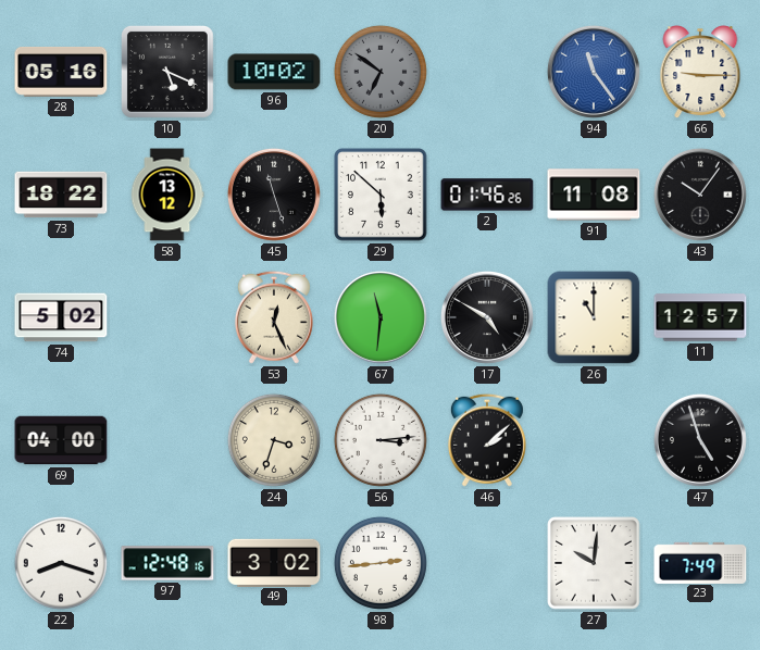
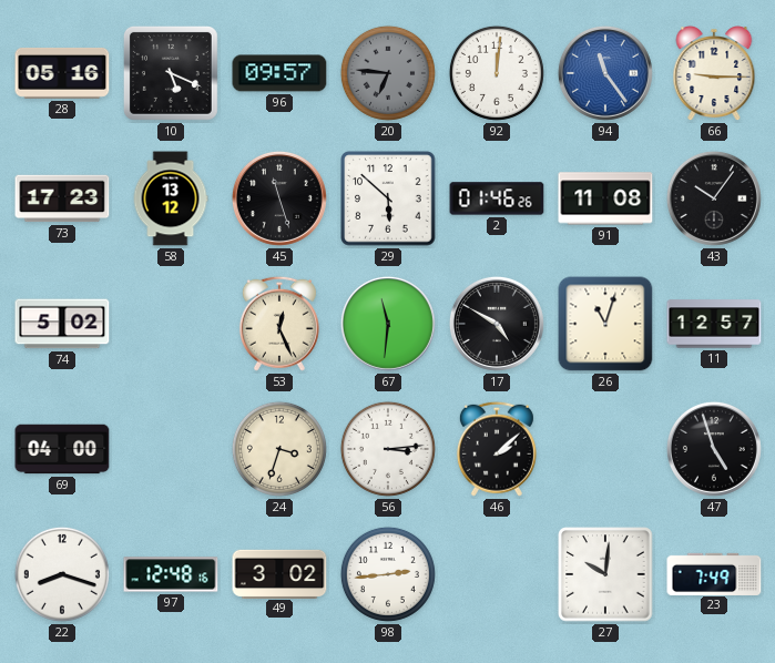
96: 10:02 -> 09:57
20: 6:51 -> 6:46
92: none -> 12:01
73: 18:22 -> 17:23
26: 11:00 -> 11:03
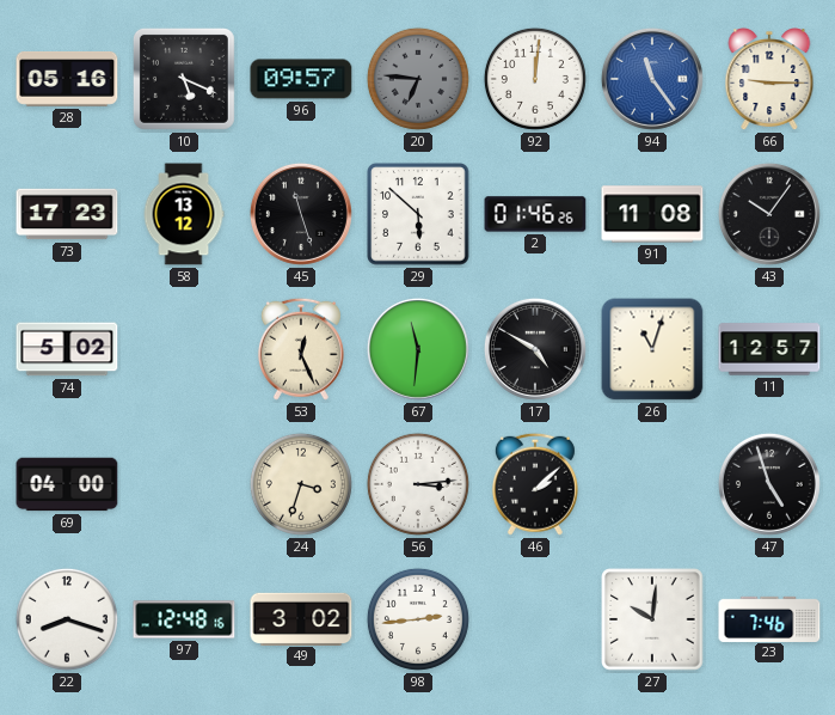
23: 7:49 -> 7:46
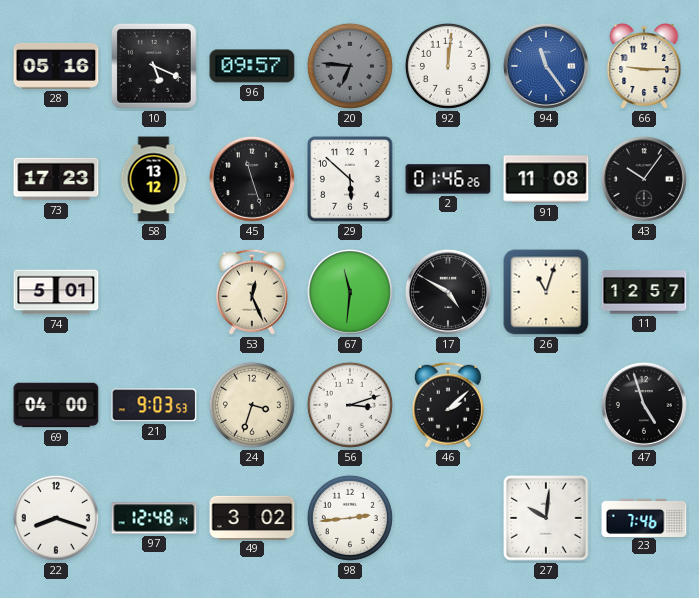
74: 5:02 -> 5:01
21: none -> 9:03
56: 3:14 -> 3:12
97: 12:48:16 -> 12:48:14
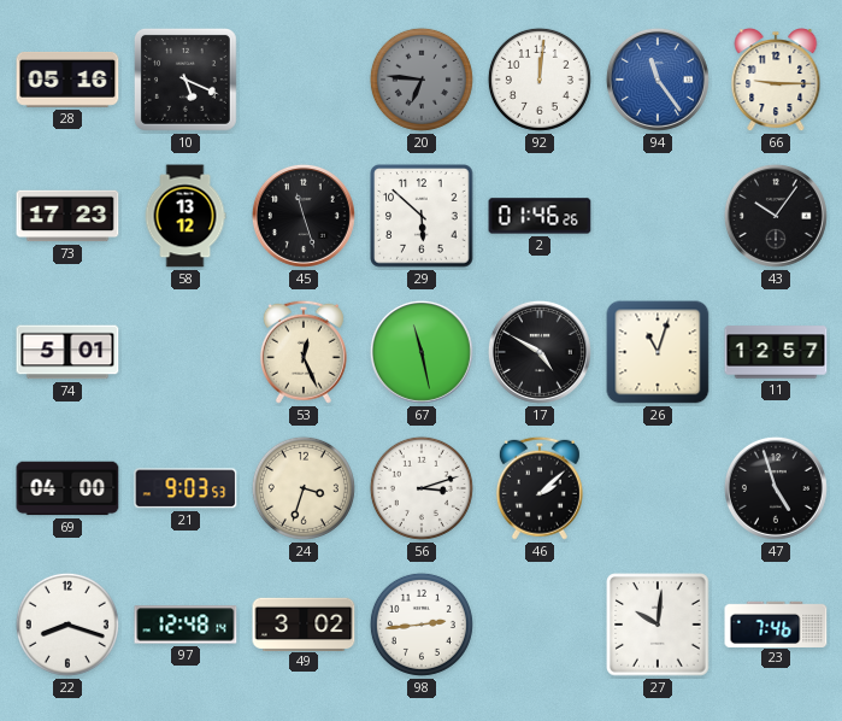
96: 09:57 -> none
91: 11:08 -> none
67: 11:31 -> 11:28
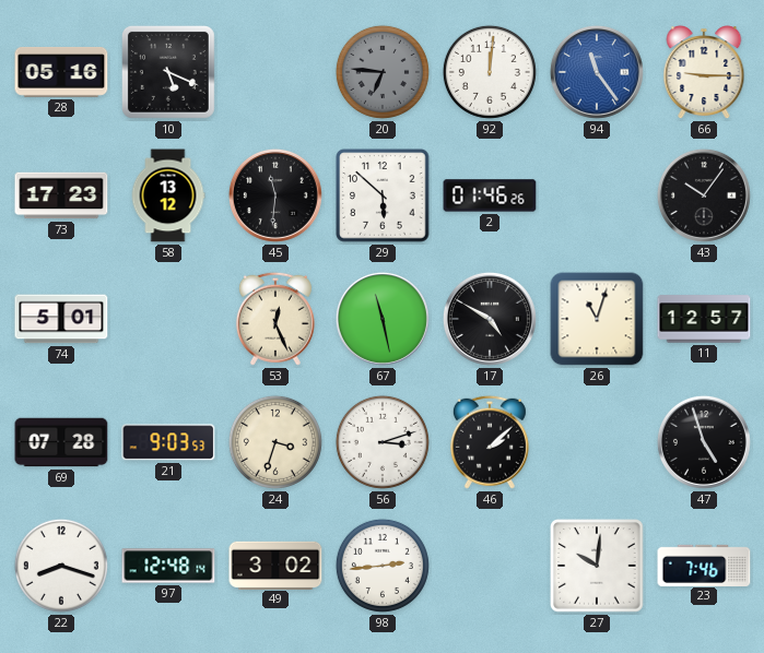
45: 11:27 -> 11:31
69: 04:00 -> 07:28
